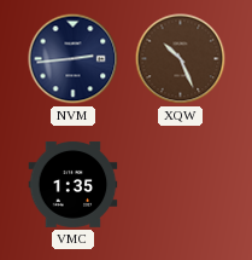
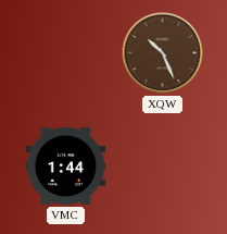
NVM: 2:44 -> none
VMC: 1:35 -> 1:44
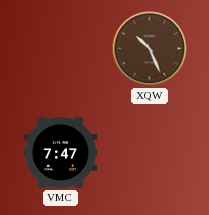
VMC: 1:44 -> 7:47
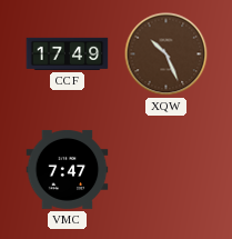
CCF: none -> 17:49
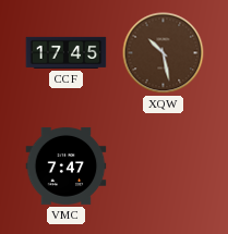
CCF: 17:49 -> 17:45
XQW: 10:26 -> 10:28
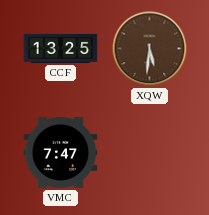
CCF: 17:45 -> 13:25
XQW: 10:28 -> 5:31
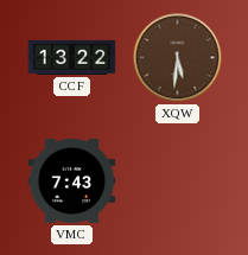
CCF: 13:25 -> 13:22
VMC: 7:47 -> 7:43
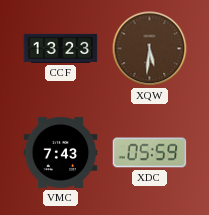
CCF: 13:22 -> 13:23
XDC: none -> 05:59
